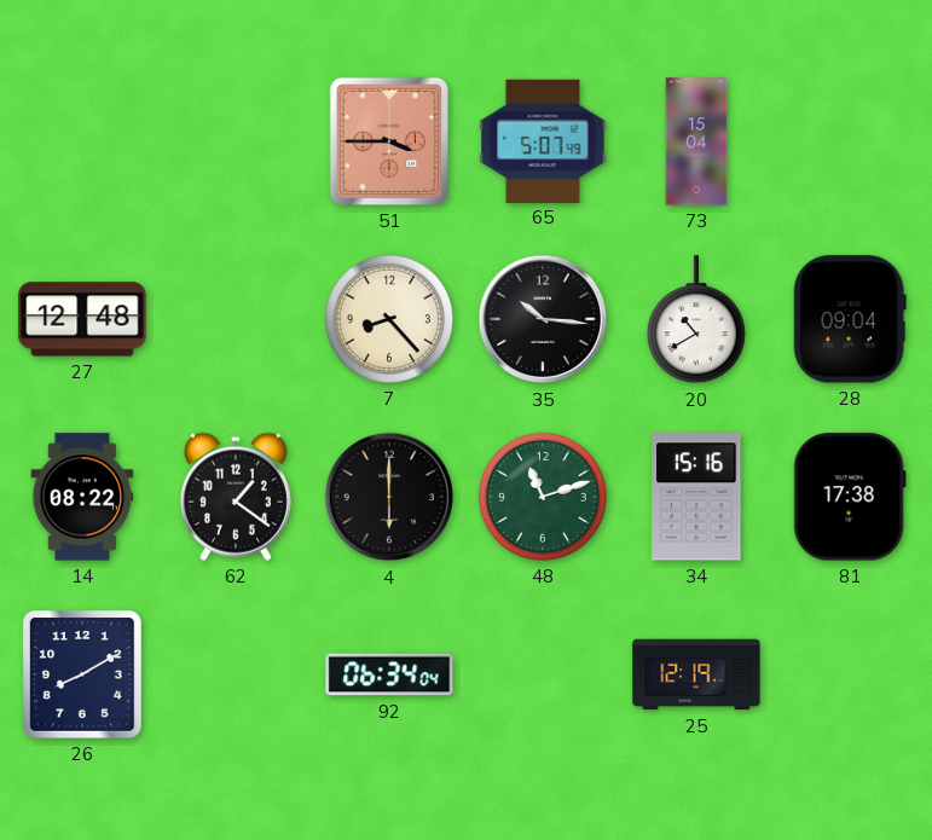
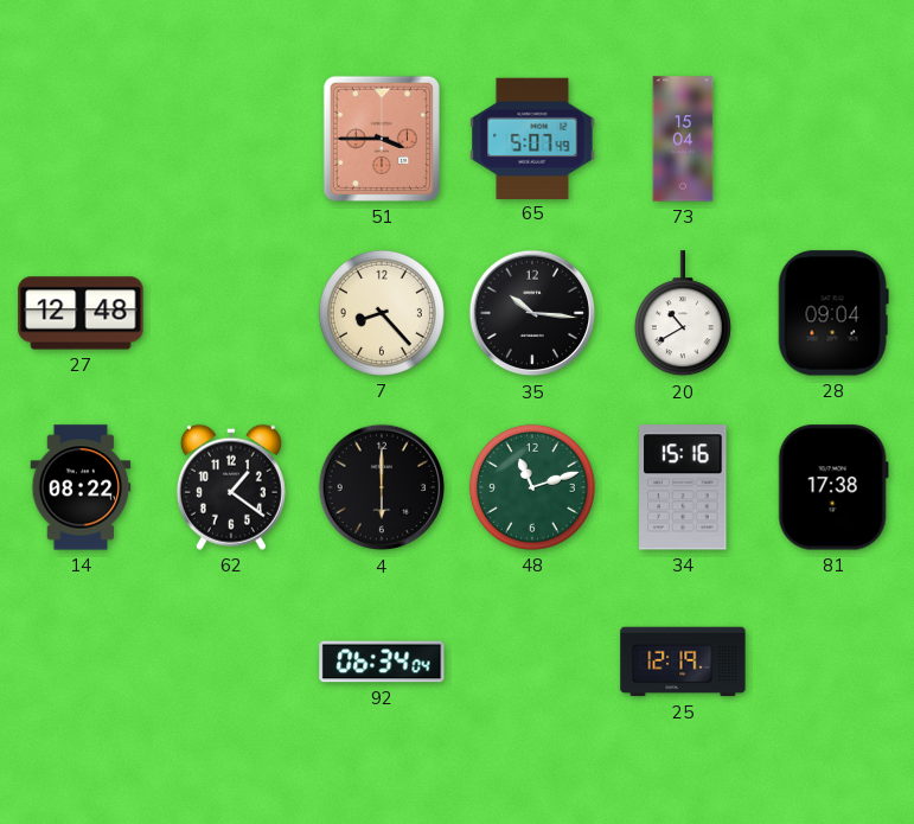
26: 8:10 -> none
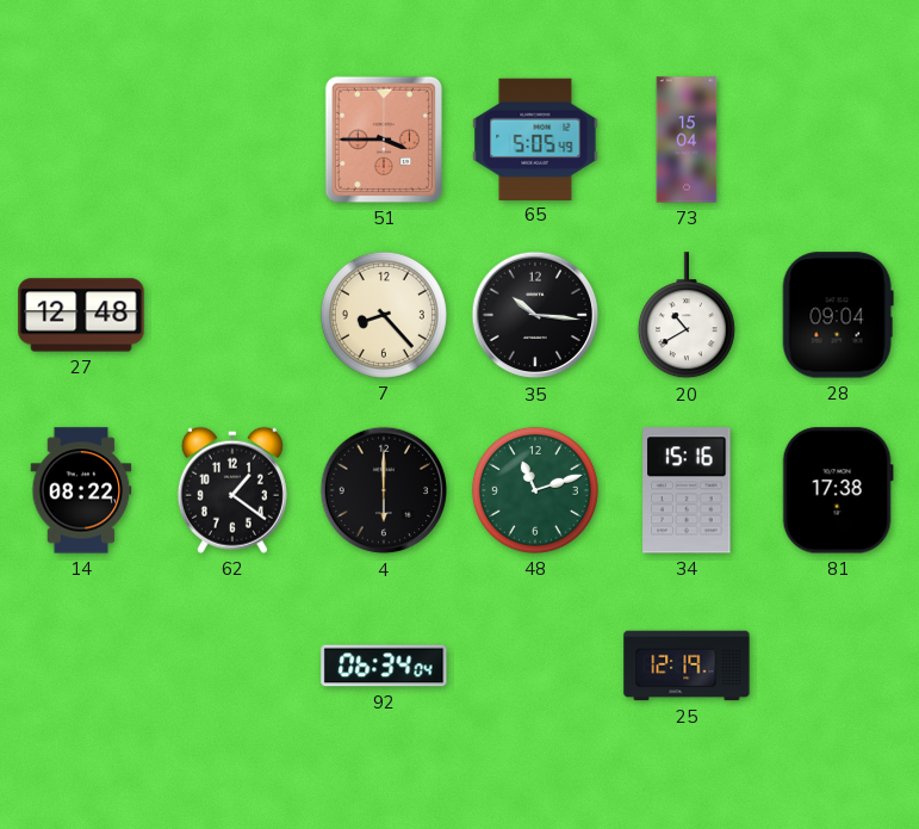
65: 5:07 -> 5:05
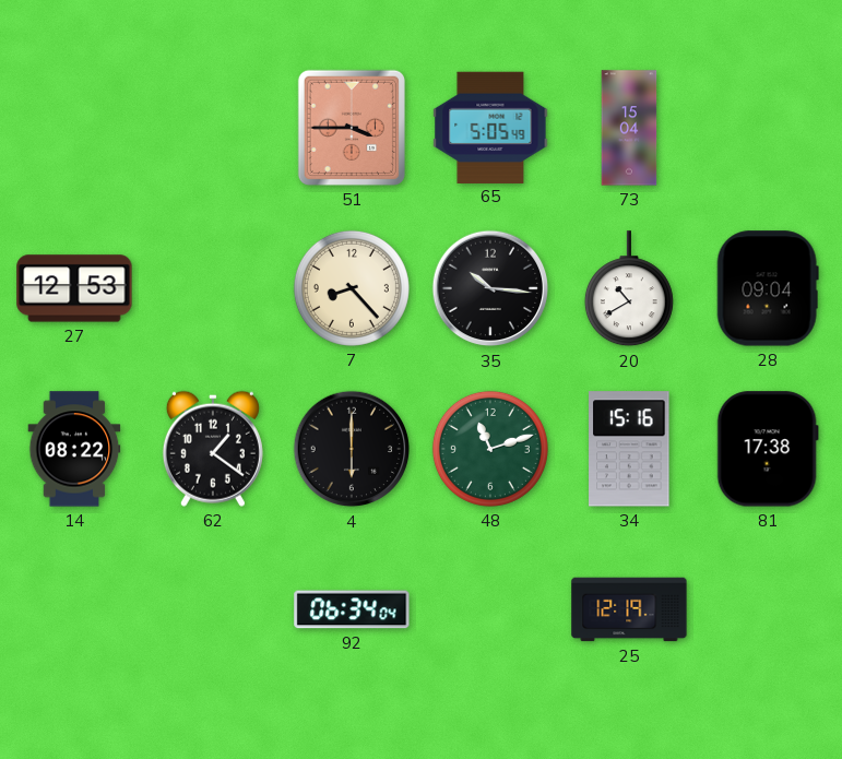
27: 12:48 -> 12:53
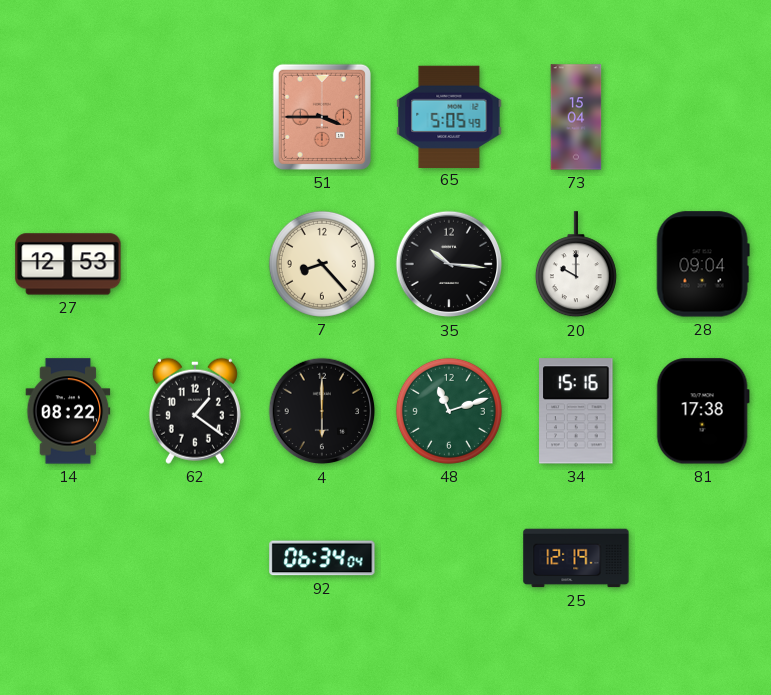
20: 10:40 -> 10:00
